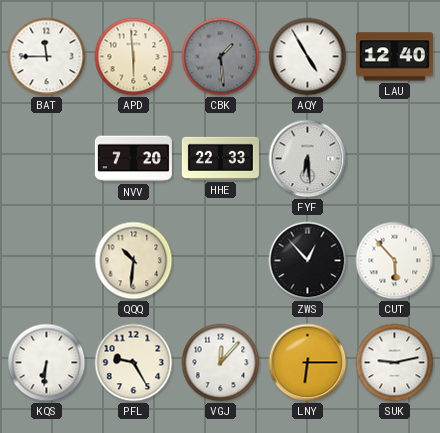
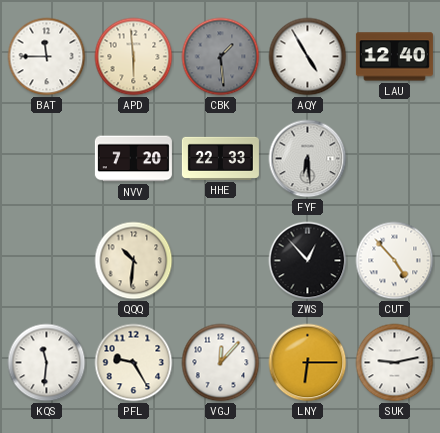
CUT: 5:53 -> 4:53
KQS: 6:31 -> 11:31
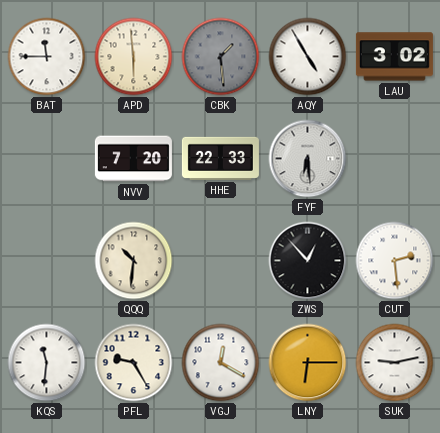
LAU: 12:40 -> 3:02
CUT: 4:53 -> 2:29
VGJ: 12:07 -> 12:20
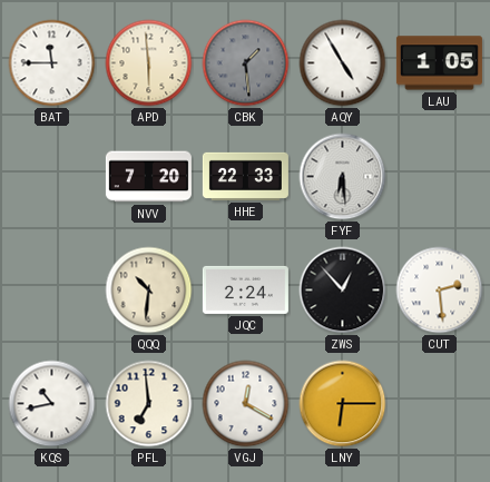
LAU: 3:02 -> 1:05
JQC: none -> 2:24
KQS: 11:31 -> 10:43
PFL: 9:25 -> 6:59
SUK: 9:13 -> none
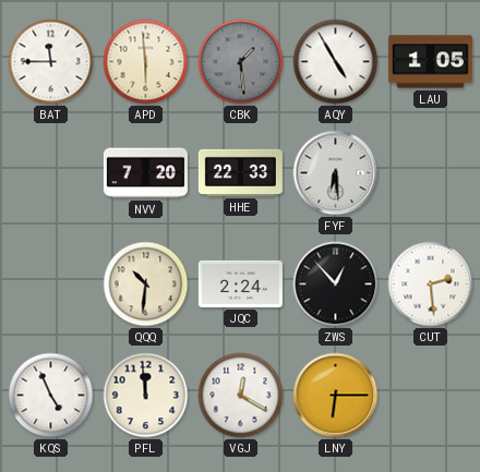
KQS: 10:43 -> 4:56
PFL: 6:59 -> 11:59
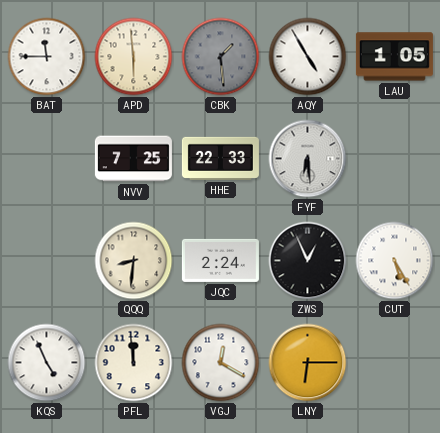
NVV: 7:20 -> 7:25
QQQ: 10:31 -> 8:31
ZWS: 12:53 -> 12:56
CUT: 2:29 -> 5:25
